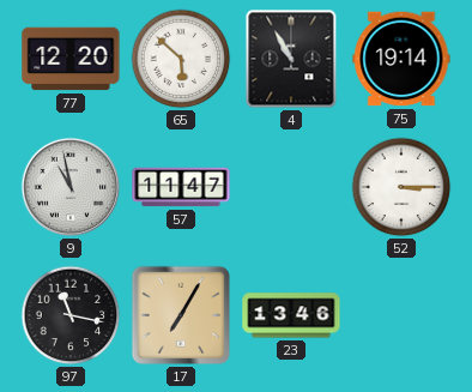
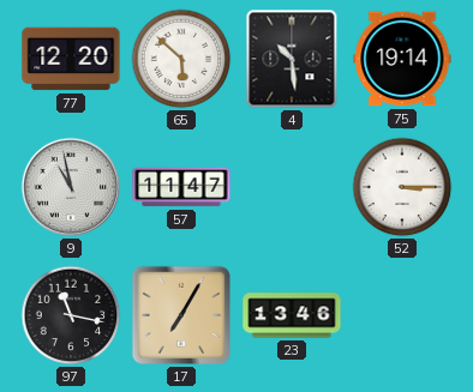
4: 10:55 -> 10:29
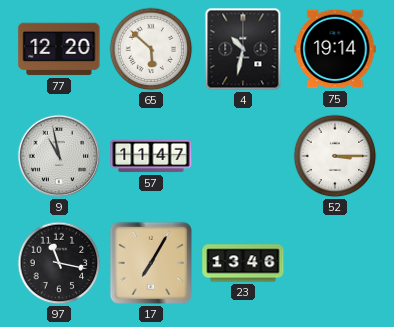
4: 10:29 -> 10:32
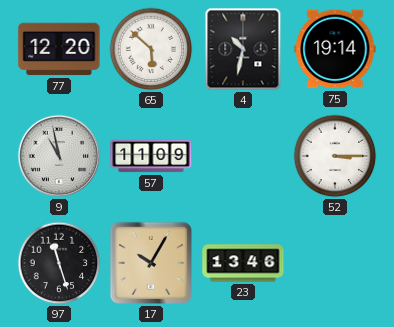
57: 11:47 -> 11:09
97: 11:17 -> 11:27
17: 7:05 -> 10:05
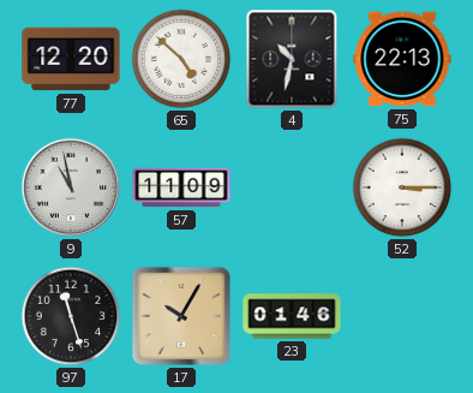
65: 5:52 -> 4:52
75: 19:14 -> 22:13
23: 13:46 -> 01:46
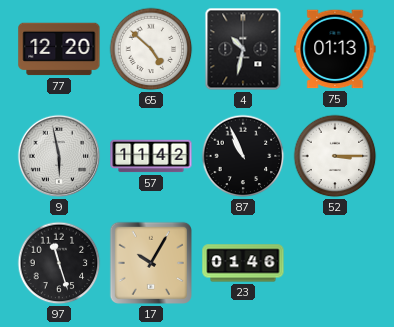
75: 22:13 -> 01:13
9: 10:58 -> 5:58
57: 11:09 -> 11:42
87: none -> 10:56
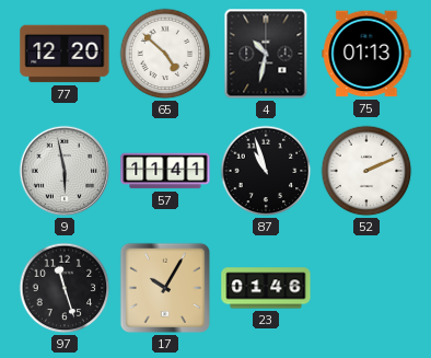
57: 11:42 -> 11:41
87: 10:56 -> 10:57
52: 3:15 -> 2:11
